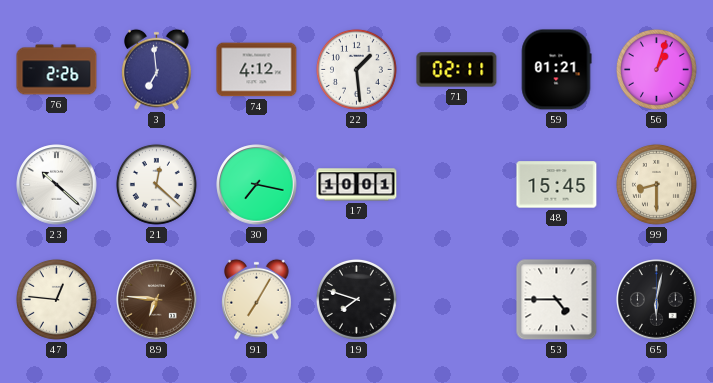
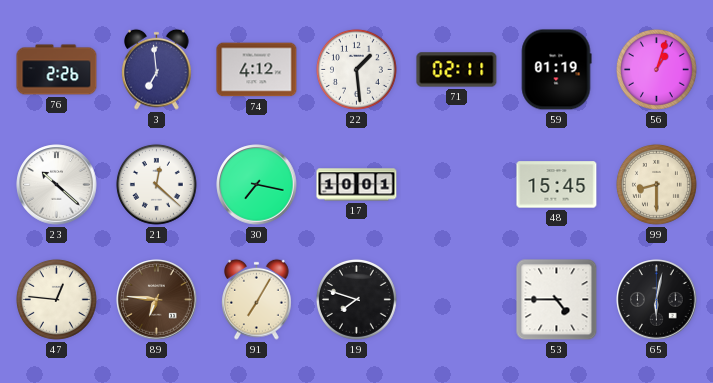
59: 01:21 -> 01:19
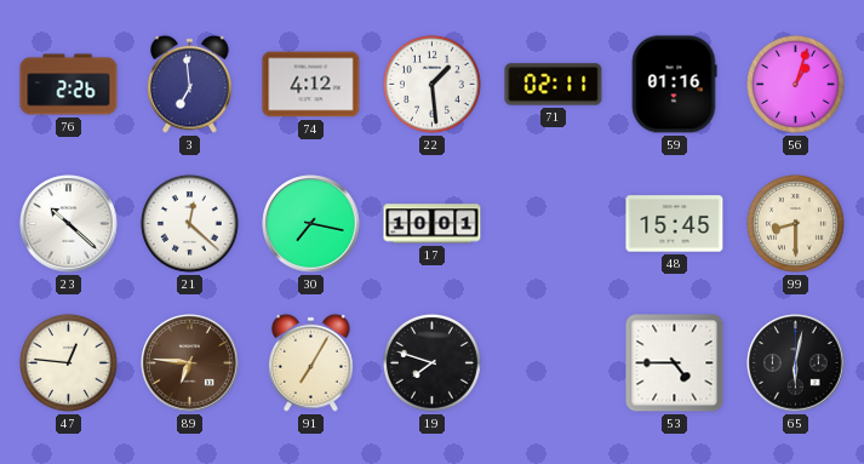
59: 01:19 -> 01:16
